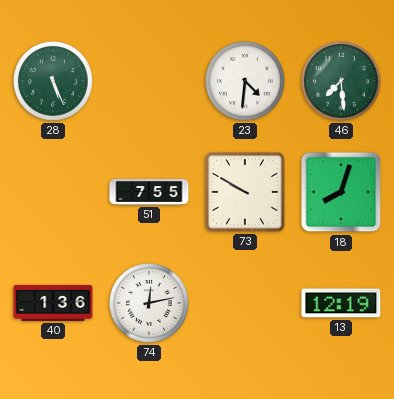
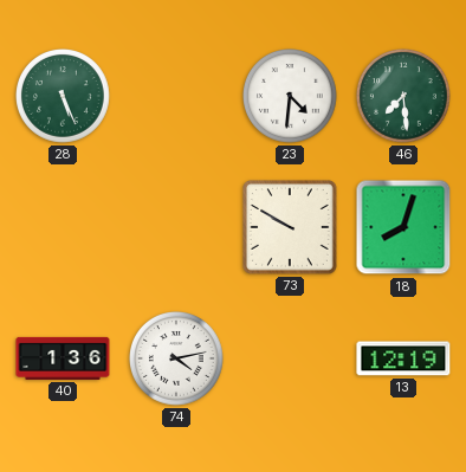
51: 7:55 -> none
74: 12:13 -> 4:13
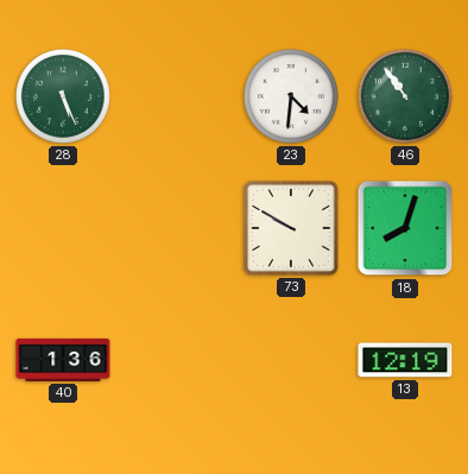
46: 7:29 -> 10:54
74: 4:13 -> none
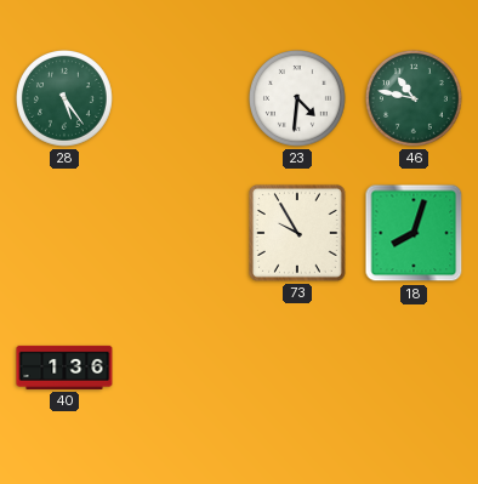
28: 5:26 -> 5:24
46: 10:54 -> 10:47
73: 9:50 -> 9:55
13: 12:19 -> none
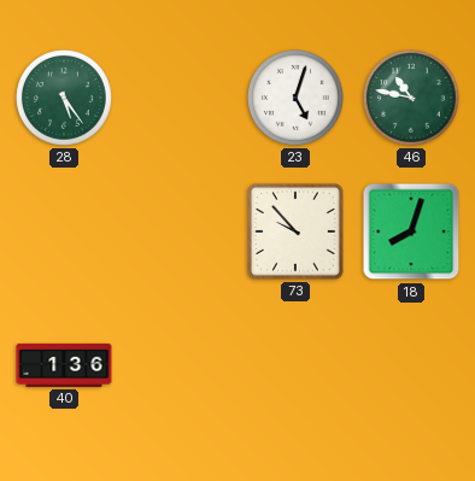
23: 4:31 -> 5:03
73: 9:55 -> 9:53
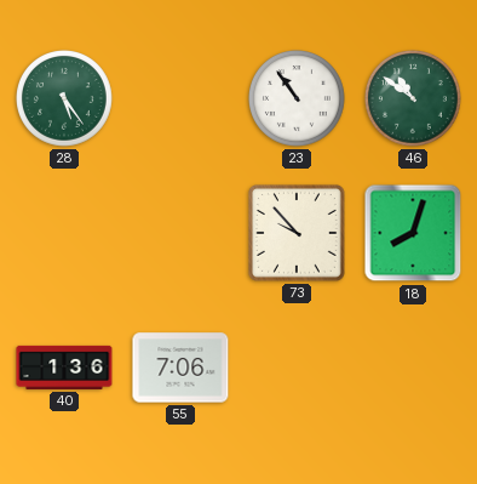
23: 5:03 -> 10:54
46: 10:47 -> 10:51
55: none -> 7:06
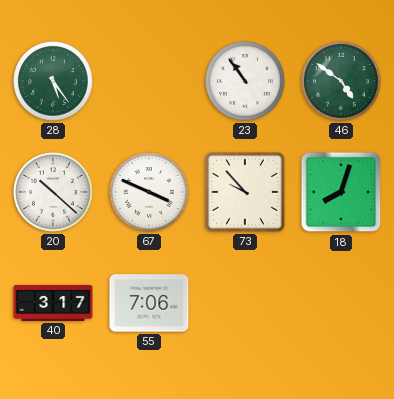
46: 10:51 -> 4:51
20: none -> 10:22
67: none -> 3:49
40: 1:36 -> 3:17
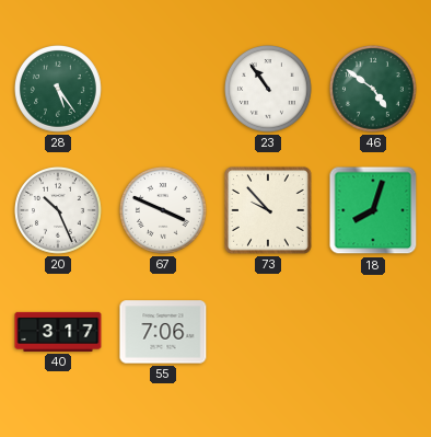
20: 10:22 -> 10:26
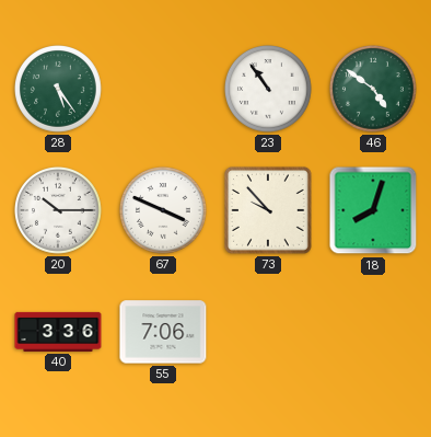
20: 10:26 -> 10:15
40: 3:17 -> 3:36
